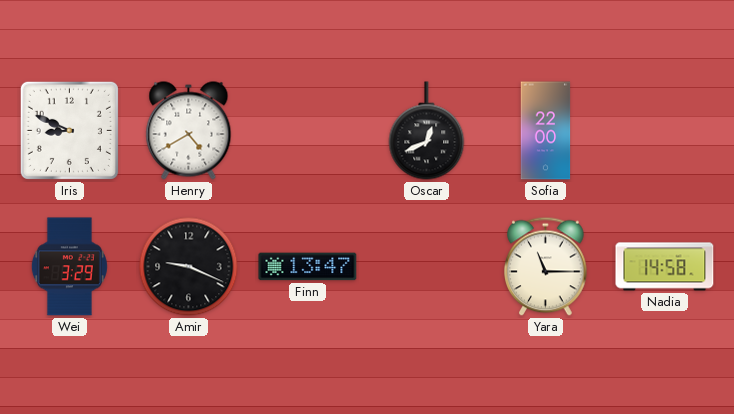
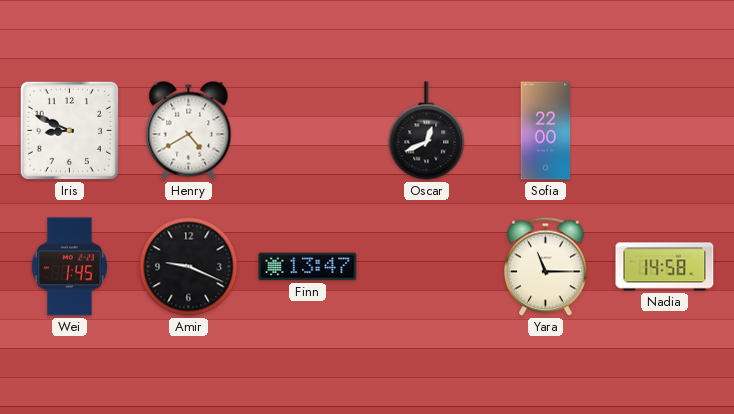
Wei: 3:29 -> 1:45
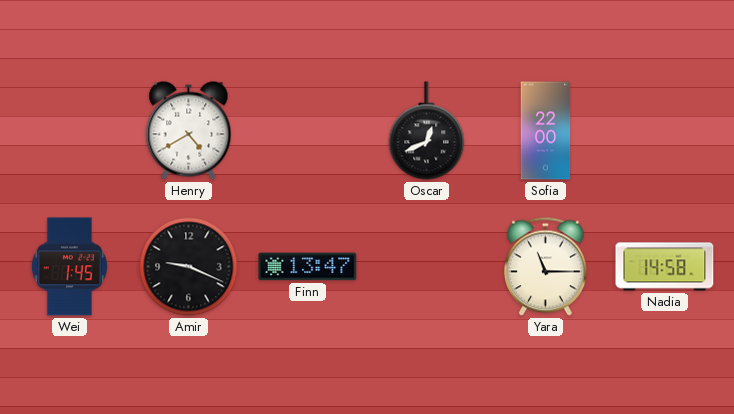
Iris: 8:49 -> none
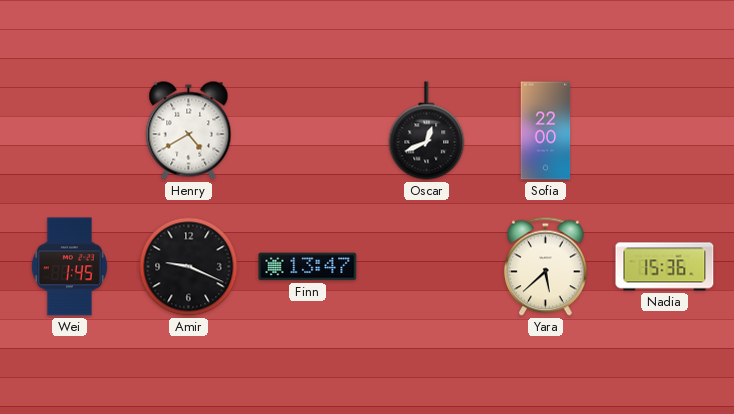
Yara: 11:15 -> 5:38
Nadia: 14:58 -> 15:36
